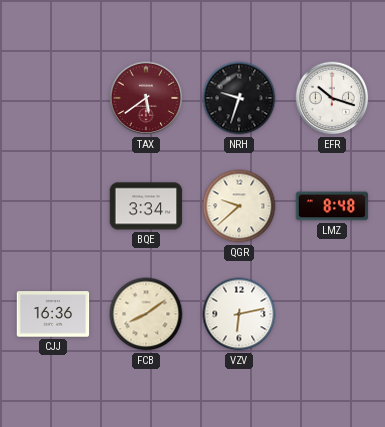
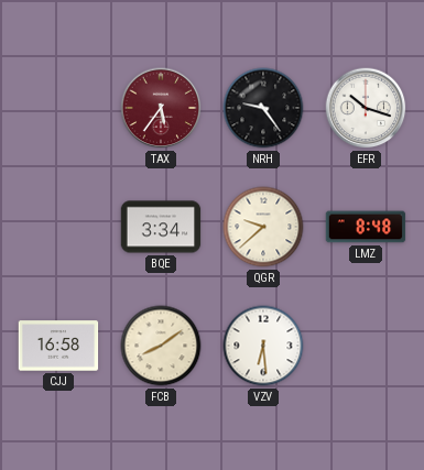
TAX: 5:39 -> 5:36
NRH: 9:33 -> 9:24
CJJ: 16:36 -> 16:58
VZV: 6:13 -> 6:29
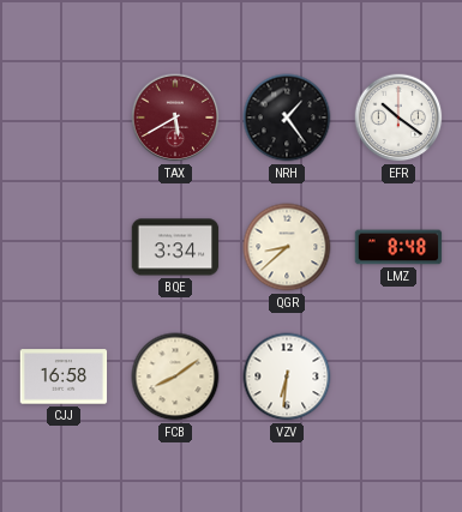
TAX: 5:36 -> 5:40
NRH: 9:24 -> 1:24
EFR: 10:18 -> 10:21
QGR: 9:38 -> 8:38
VZV: 6:29 -> 6:31
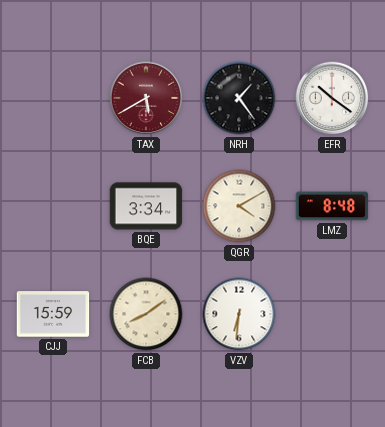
QGR: 8:38 -> 4:10
CJJ: 16:58 -> 15:59
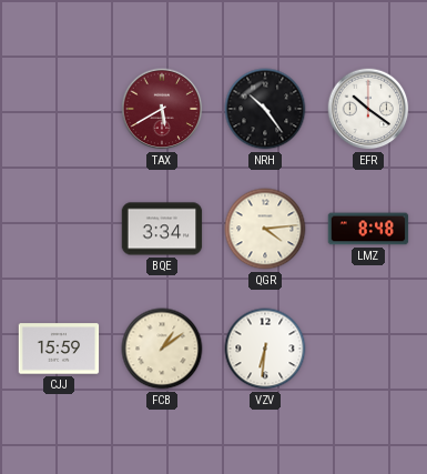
NRH: 1:24 -> 10:24
QGR: 4:10 -> 4:14
FCB: 8:09 -> 1:09
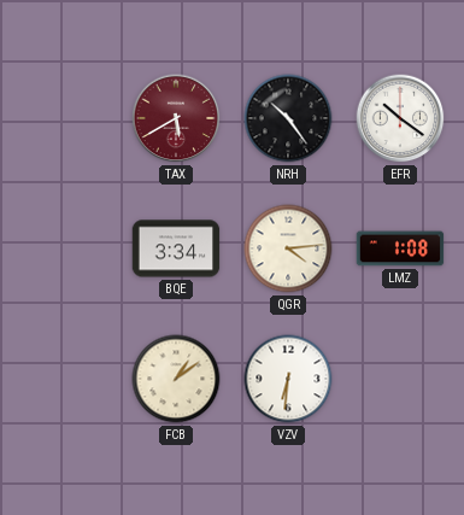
LMZ: 8:48 -> 1:08
CJJ: 15:59 -> none
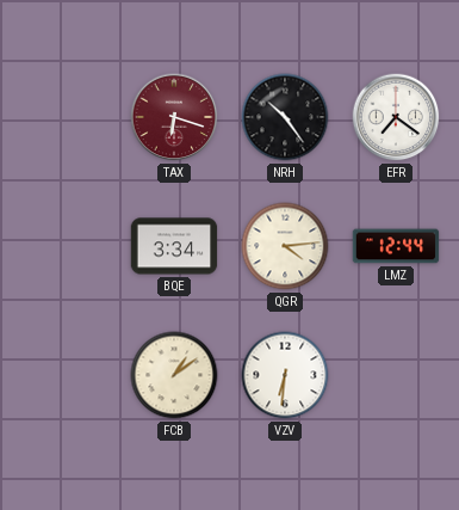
TAX: 5:40 -> 6:18
EFR: 10:21 -> 7:21
LMZ: 1:08 -> 12:44
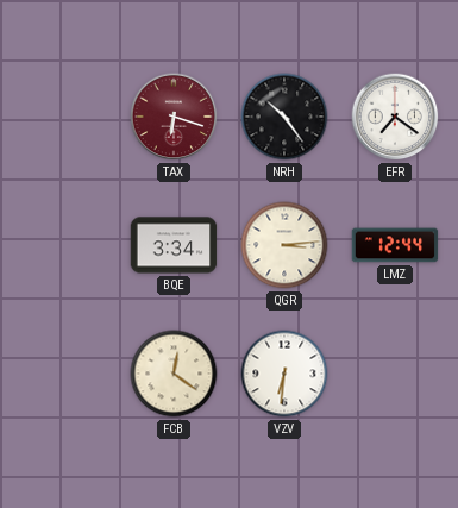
QGR: 4:14 -> 3:14
FCB: 1:09 -> 12:21
